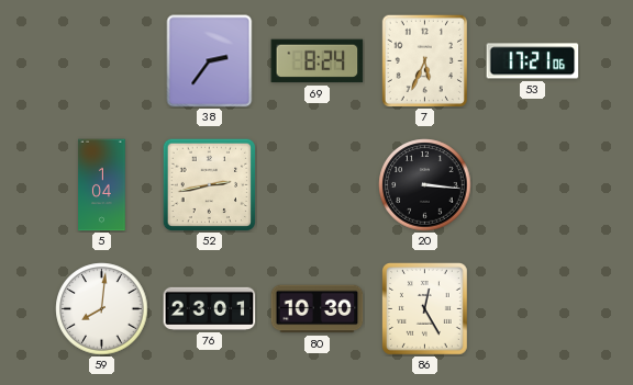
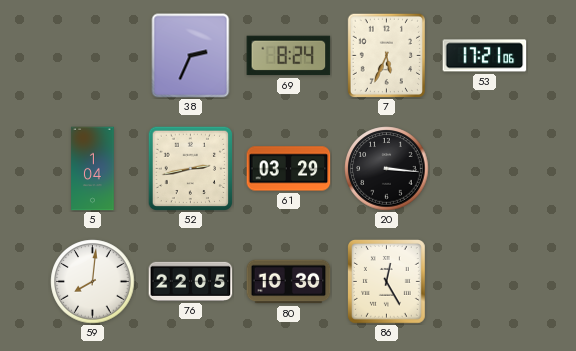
38: 2:36 -> 2:34
61: none -> 03:29
76: 23:01 -> 22:05
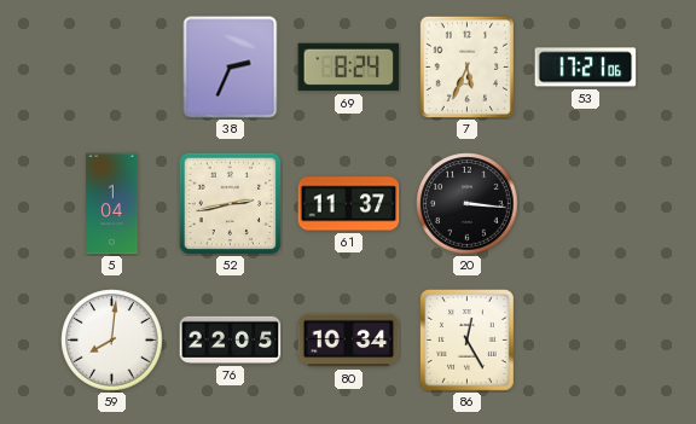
61: 03:29 -> 11:37
80: 10:30 -> 10:34
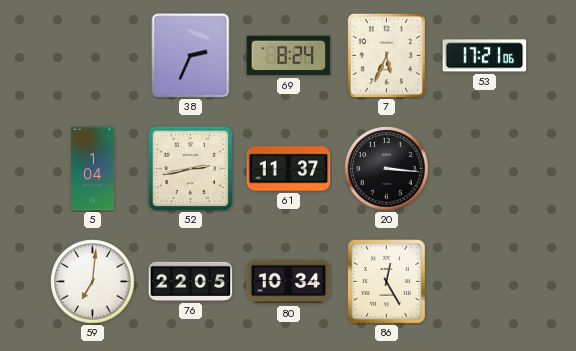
59: 8:01 -> 7:01
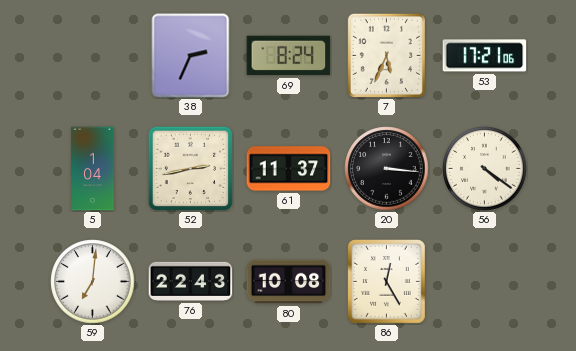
56: none -> 4:21
76: 22:05 -> 22:43
80: 10:34 -> 10:08
